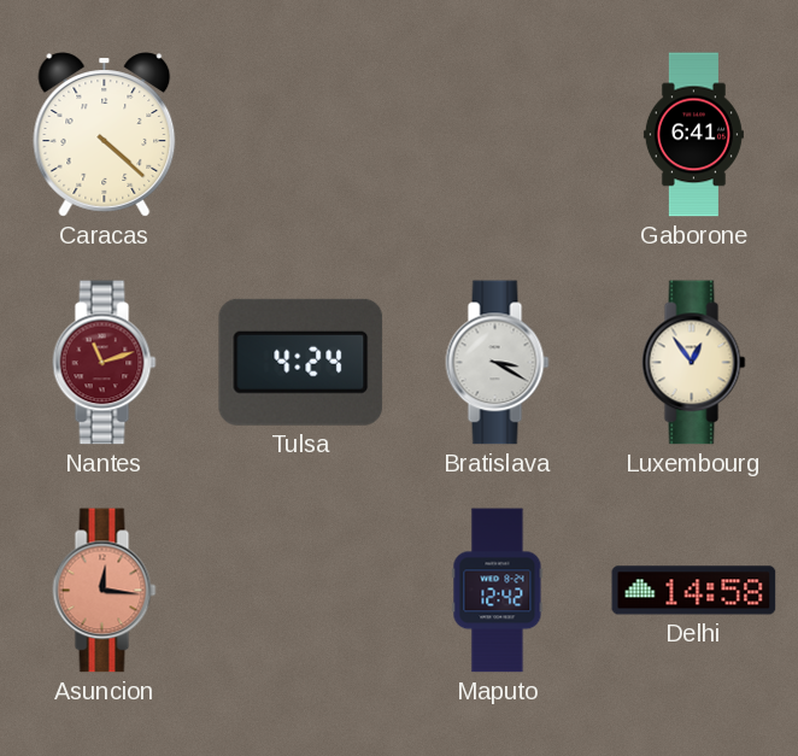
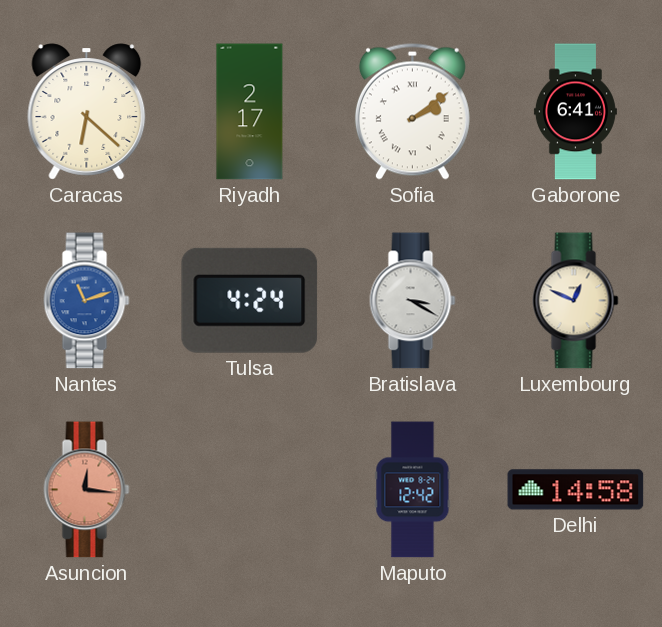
Caracas: 4:22 -> 6:22
Riyadh: none -> 2:17
Sofia: none -> 2:09
Nantes dial: burgundy -> blue
Luxembourg: 12:54 -> 12:49
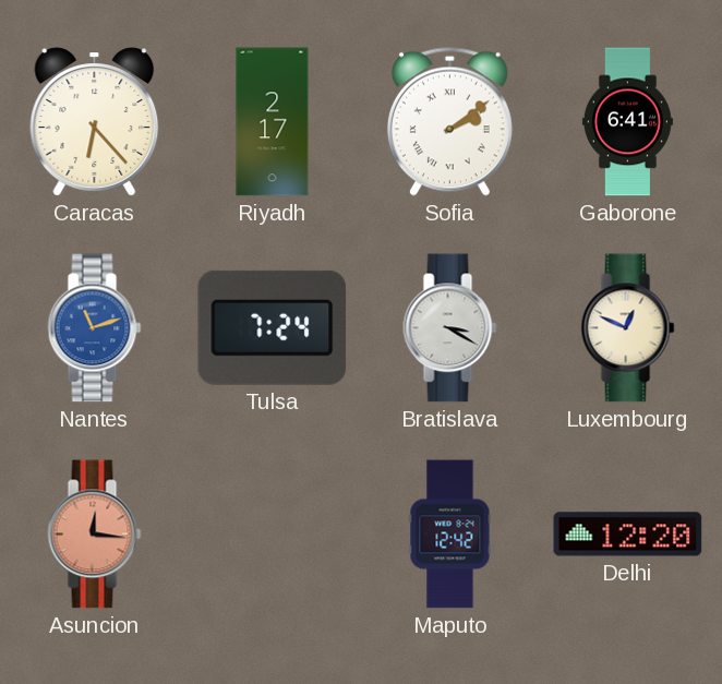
Caracas: 6:22 -> 6:23
Tulsa: 4:24 -> 7:24
Delhi: 14:58 -> 12:20
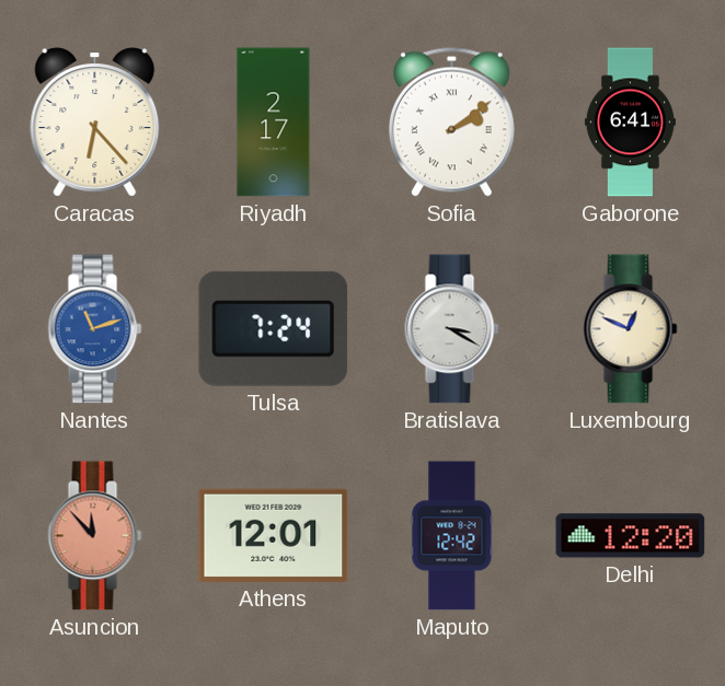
Asuncion: 12:16 -> 11:53
Athens: none -> 12:01
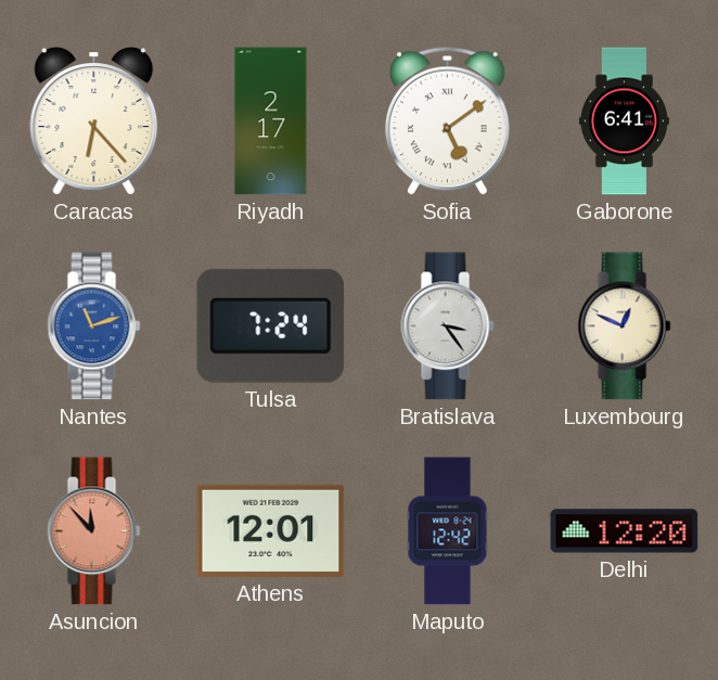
Sofia: 2:09 -> 5:09
Bratislava: 3:20 -> 3:24
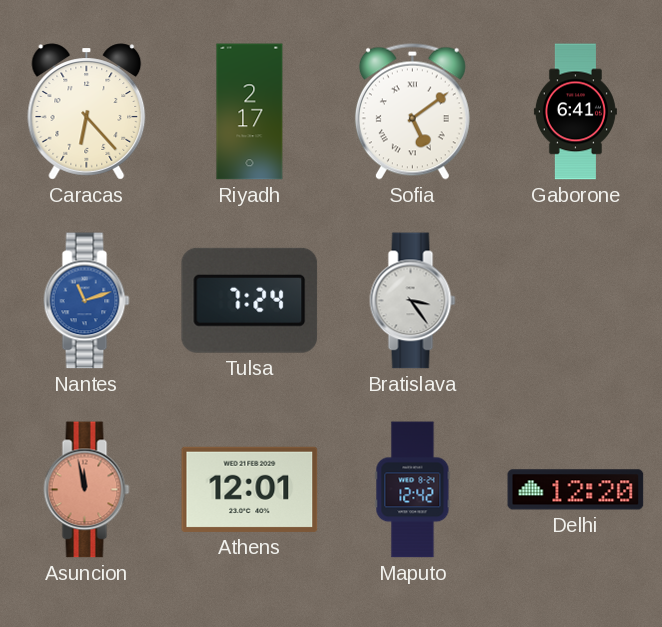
Luxembourg: 12:49 -> none
Asuncion: 11:53 -> 11:58
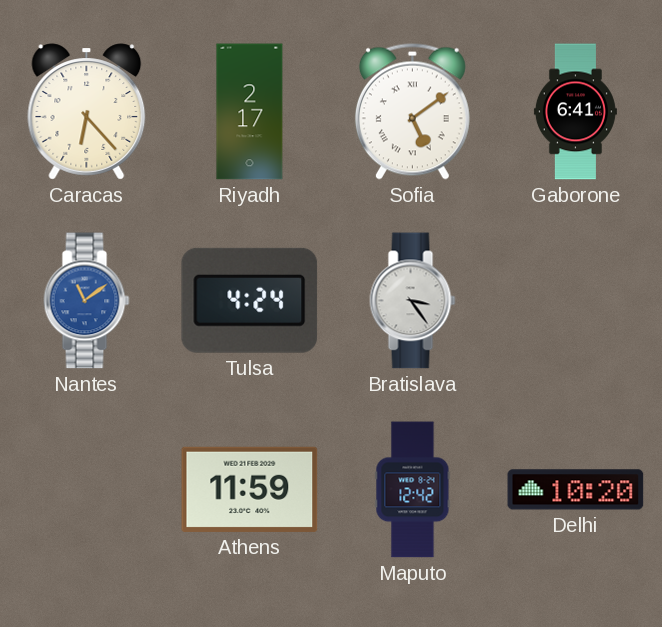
Nantes: 11:12 -> 11:09
Tulsa: 7:24 -> 4:24
Asuncion: 11:58 -> none
Athens: 12:01 -> 11:59
Delhi: 12:20 -> 10:20
